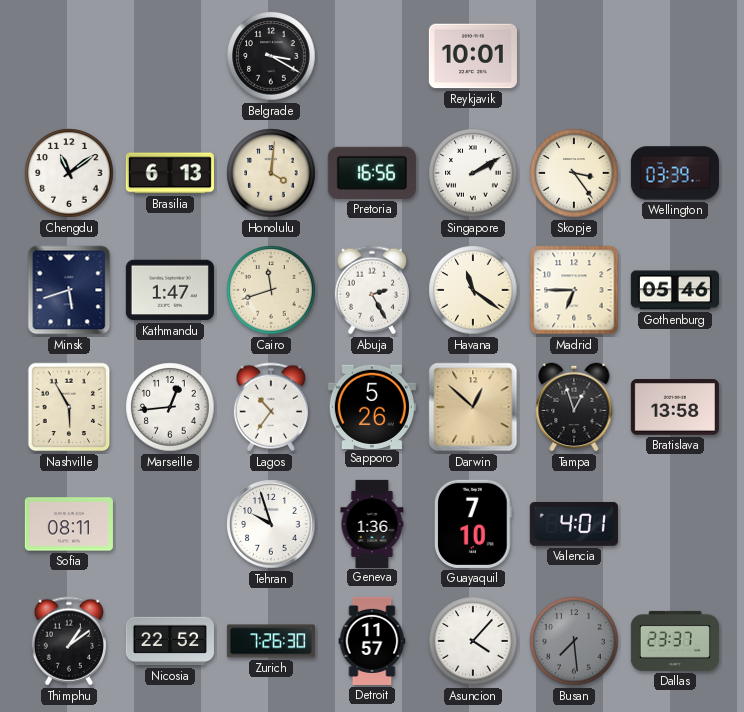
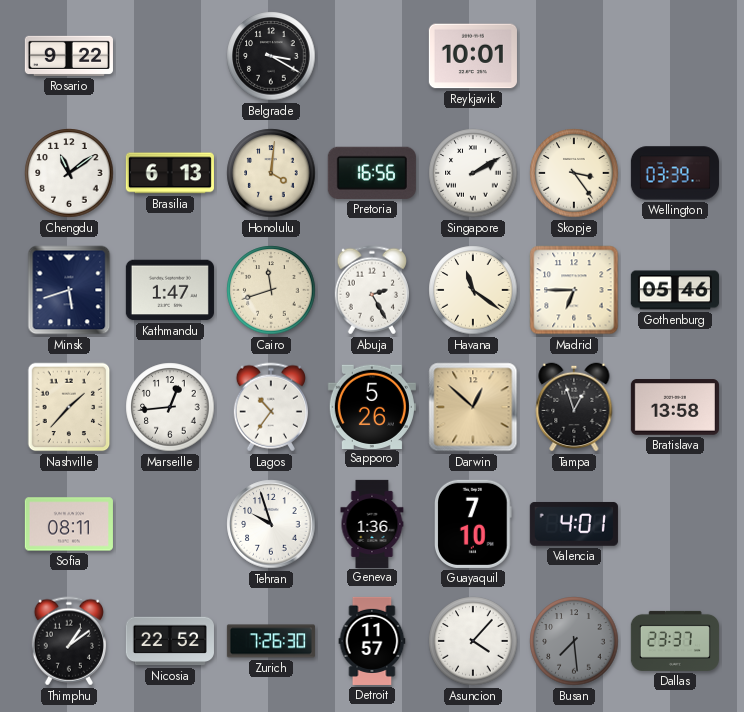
Rosario: none -> 9:22
Nashville: 5:55 -> 1:37
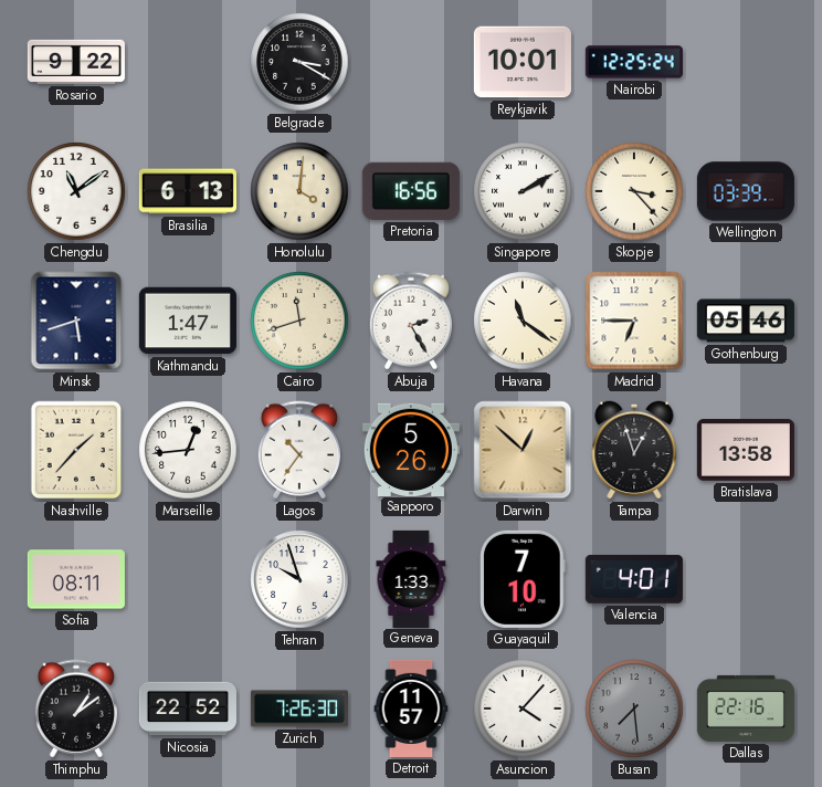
Nairobi: none -> 12:25
Skopje: 3:24 -> 3:23
Geneva: 1:36 -> 1:33
Dallas: 23:37 -> 22:16
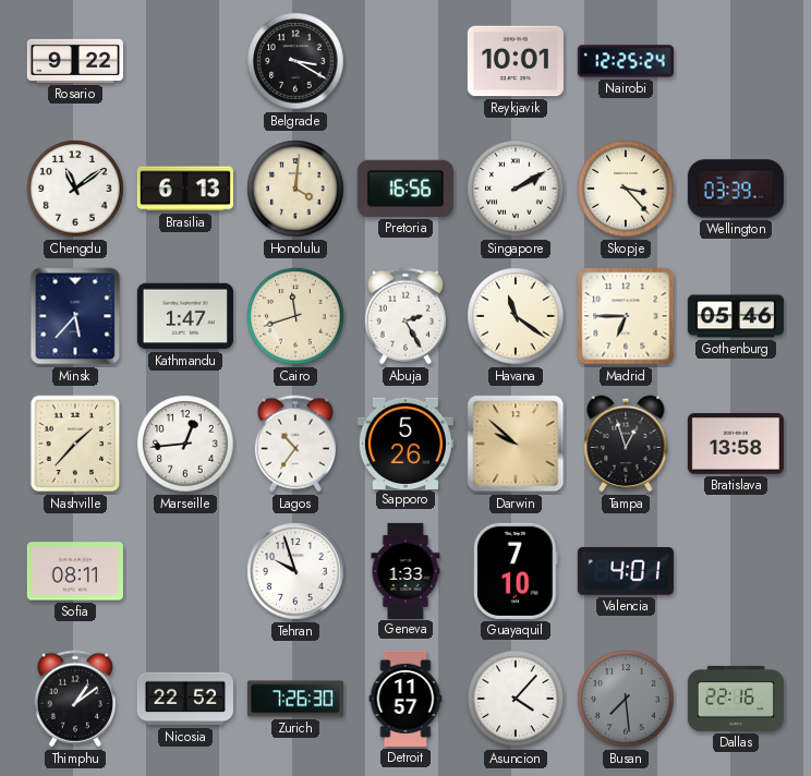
Minsk: 5:42 -> 5:37
Darwin: 12:52 -> 9:52
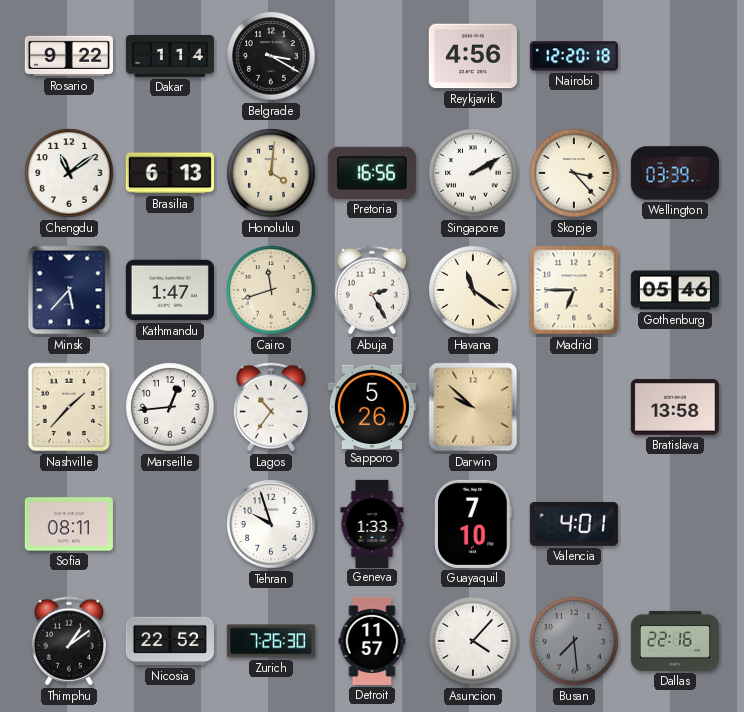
Dakar: none -> 1:14
Reykjavik: 10:01 -> 4:56
Nairobi: 12:25 -> 12:20
Tampa: 12:57 -> none
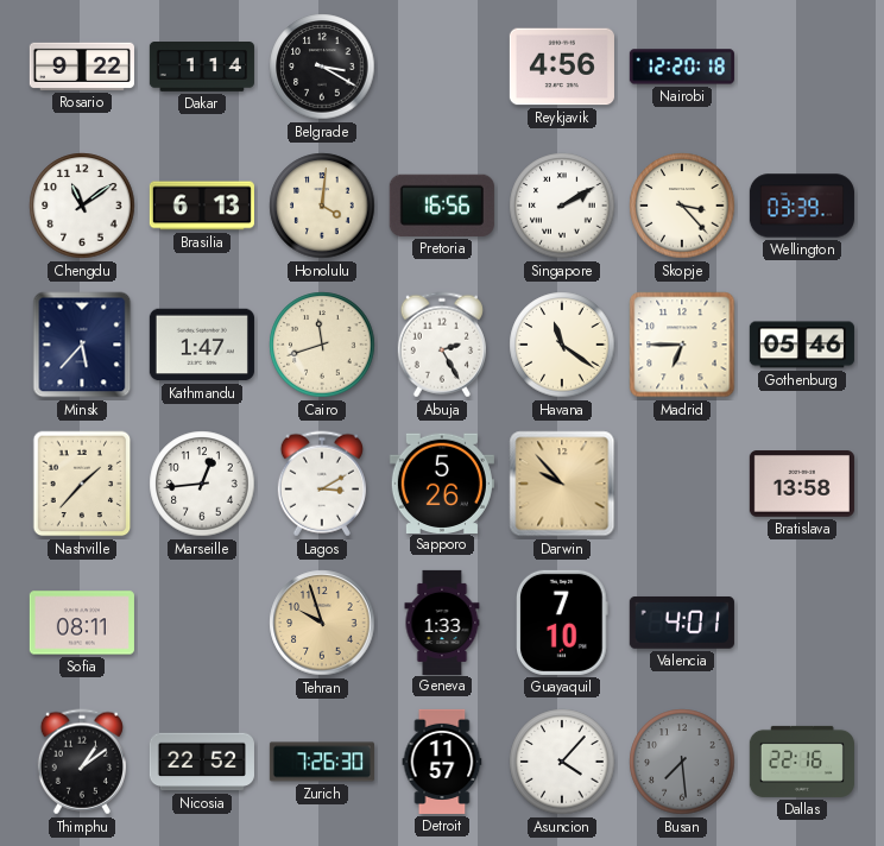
Lagos: 10:36 -> 3:10
Darwin: 9:52 -> 9:53
Tehran dial: white -> champagne
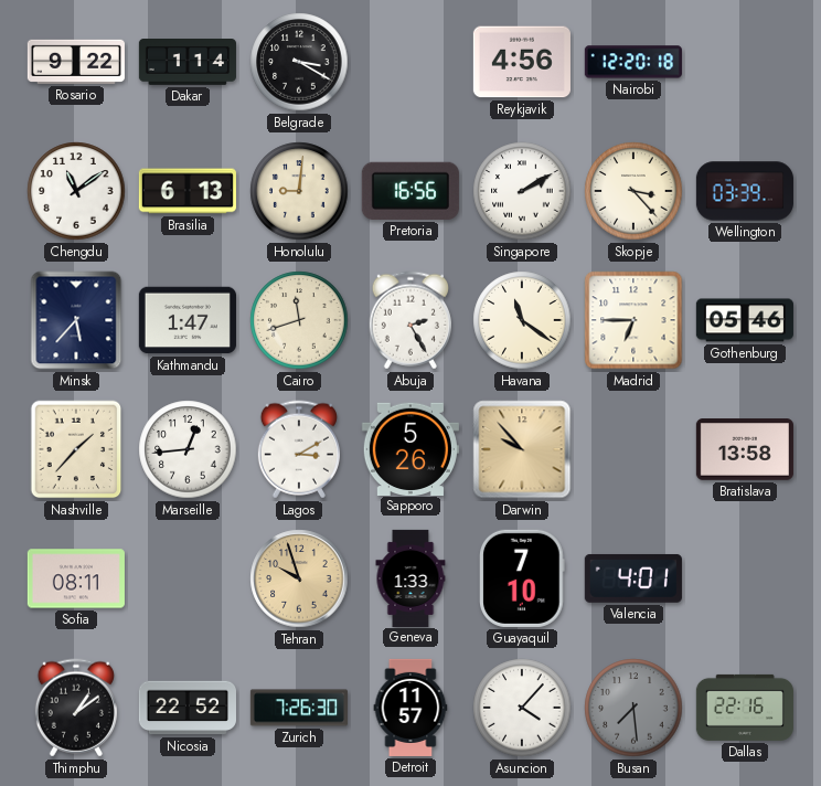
Honolulu: 4:01 -> 9:01
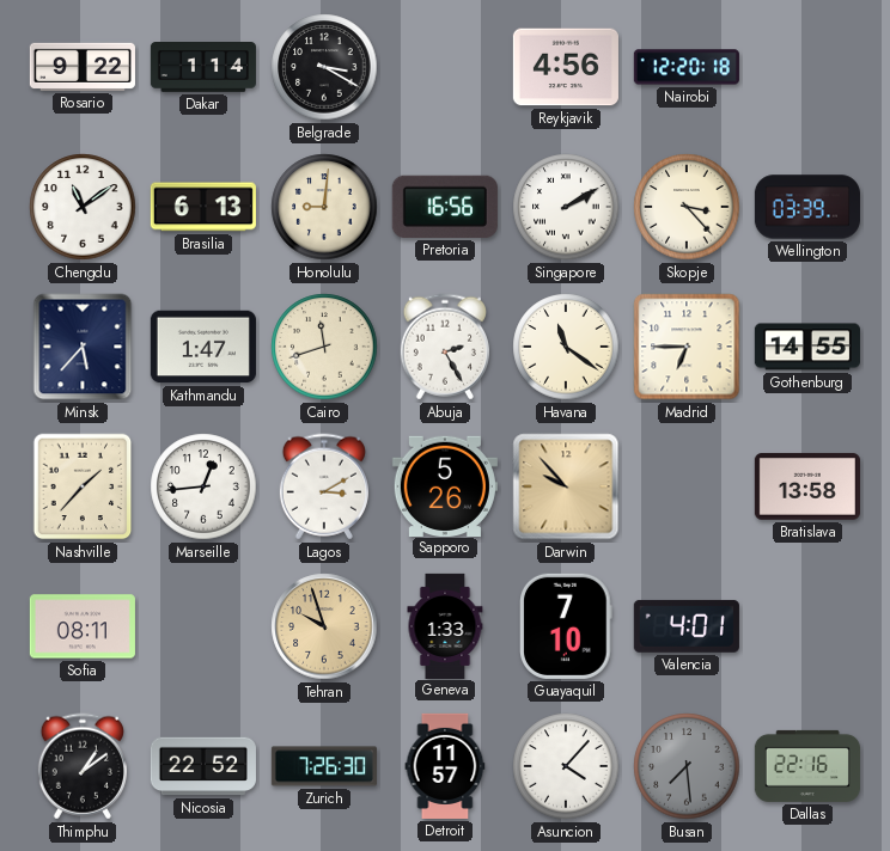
Gothenburg: 05:46 -> 14:55
